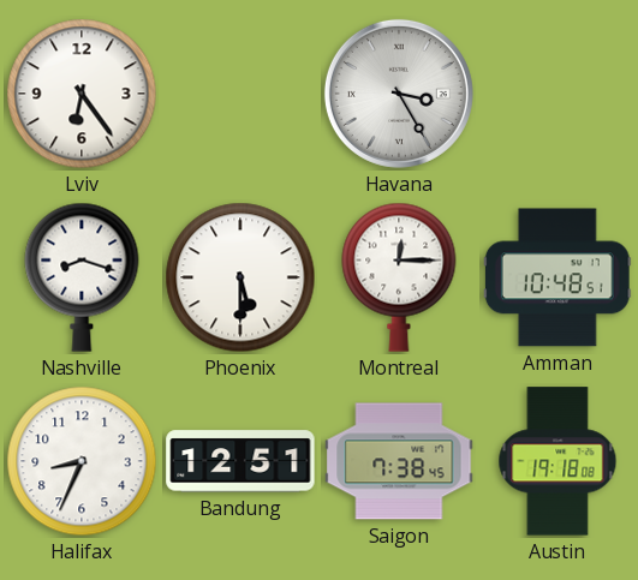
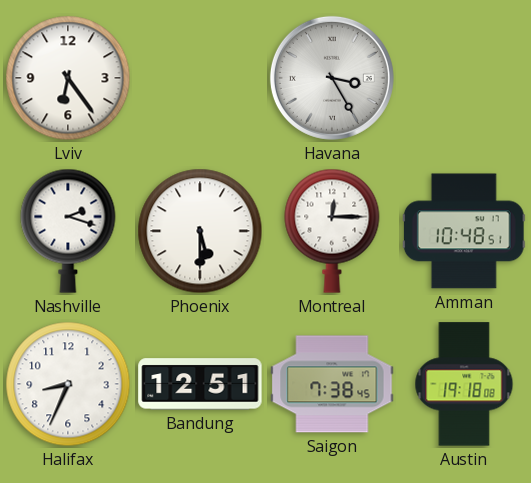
Nashville: 8:18 -> 2:18
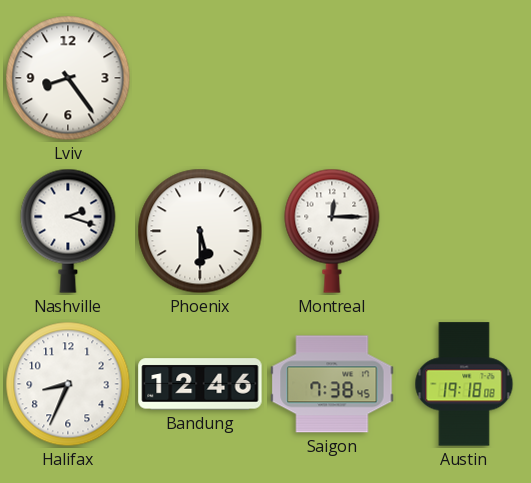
Lviv: 6:24 -> 8:24
Havana: 3:25 -> none
Amman: 10:48 -> none
Bandung: 12:51 -> 12:46
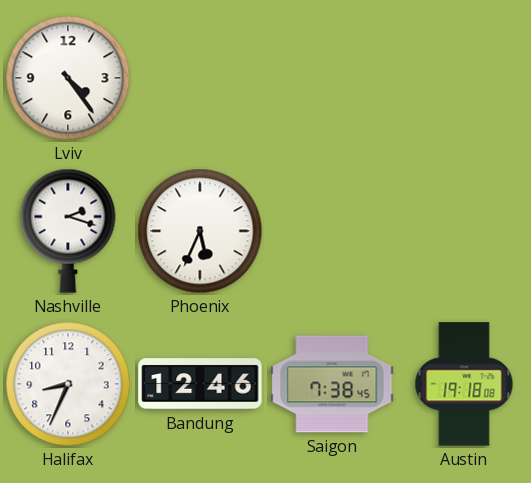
Lviv: 8:24 -> 4:24
Phoenix: 5:30 -> 5:34
Montreal: 12:15 -> none
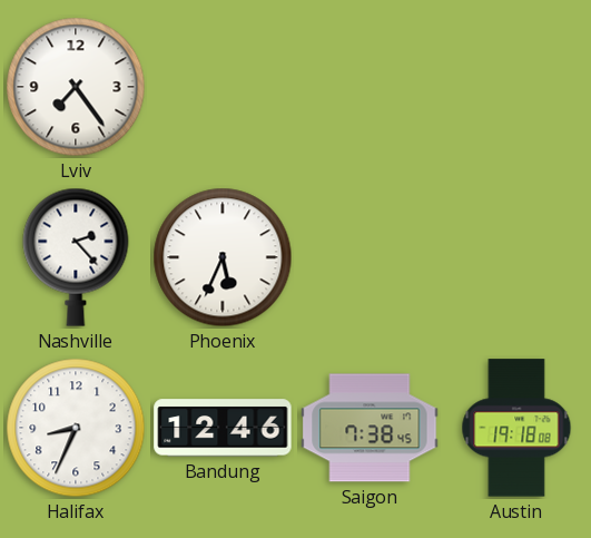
Lviv: 4:24 -> 7:24
Nashville: 2:18 -> 2:23
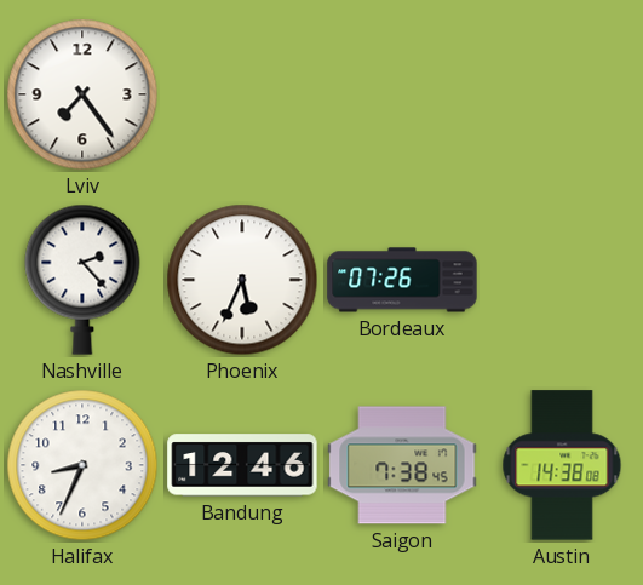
Bordeaux: none -> 07:26
Austin: 19:18 -> 14:38
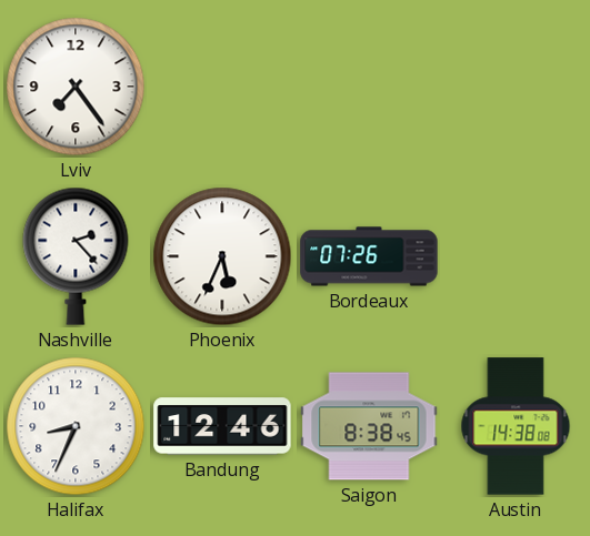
Saigon: 7:38 -> 8:38
